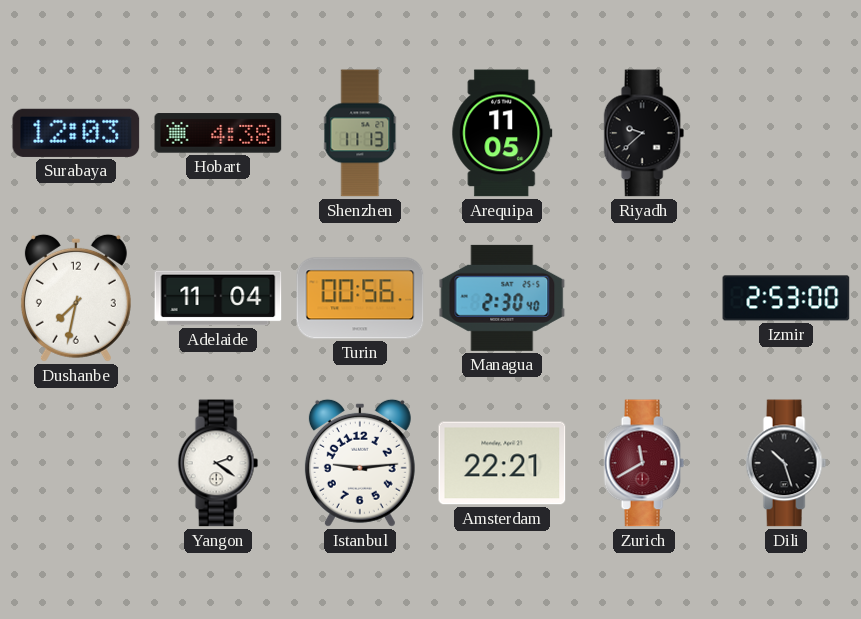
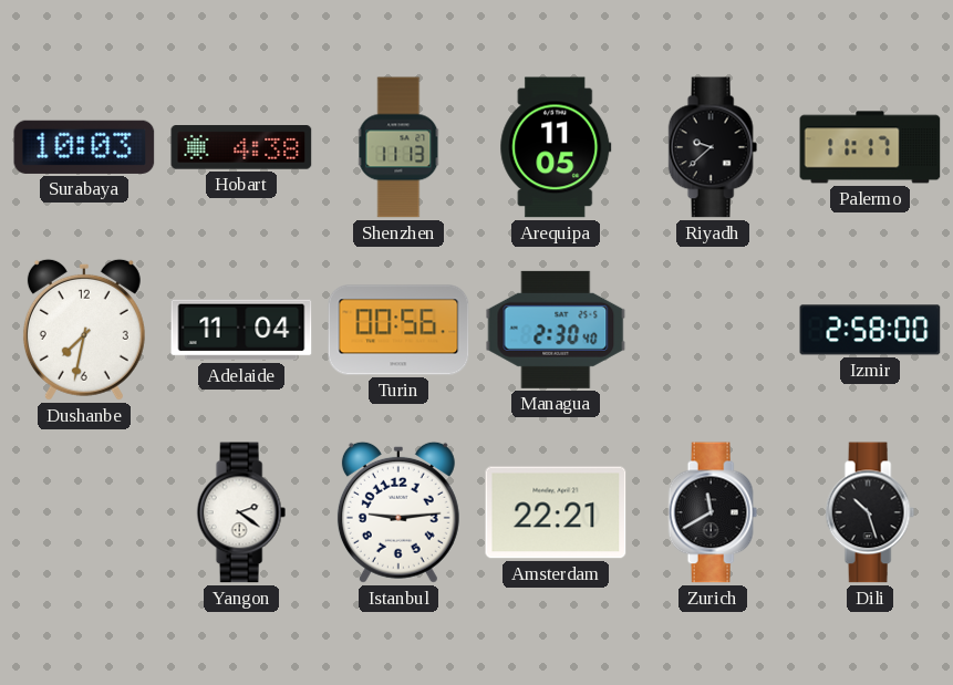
Surabaya: 12:03 -> 10:03
Palermo: none -> 11:17
Izmir: 2:53 -> 2:58
Zurich dial: burgundy -> black
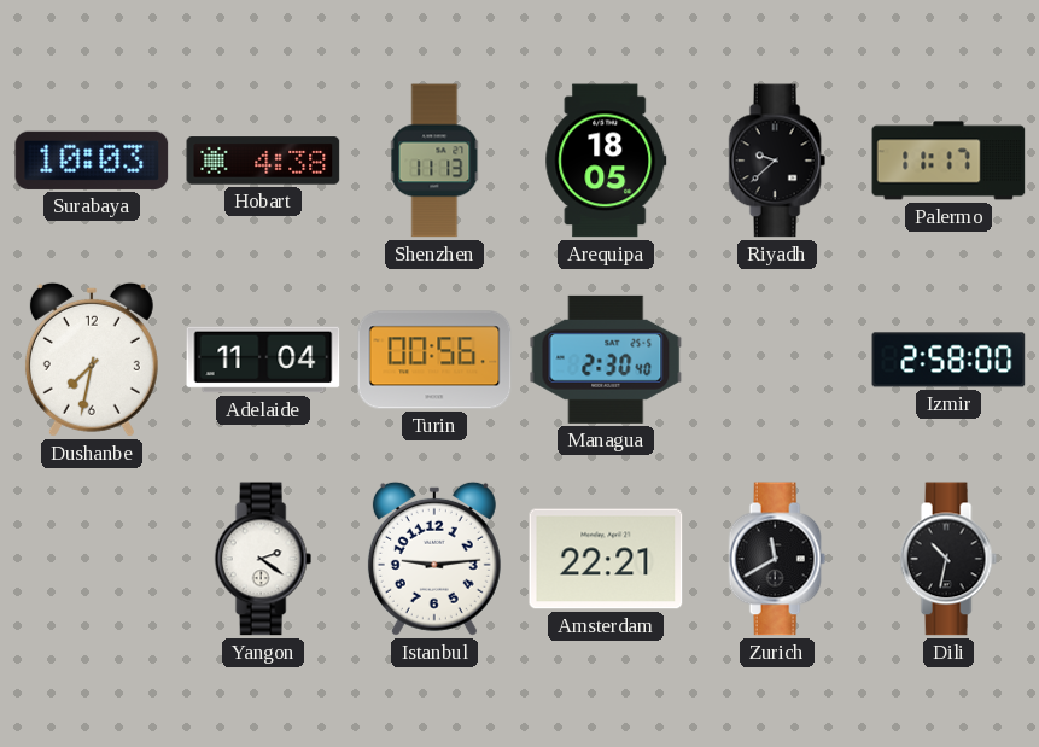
Arequipa: 11:05 -> 18:05
Dili: 10:27 -> 10:32
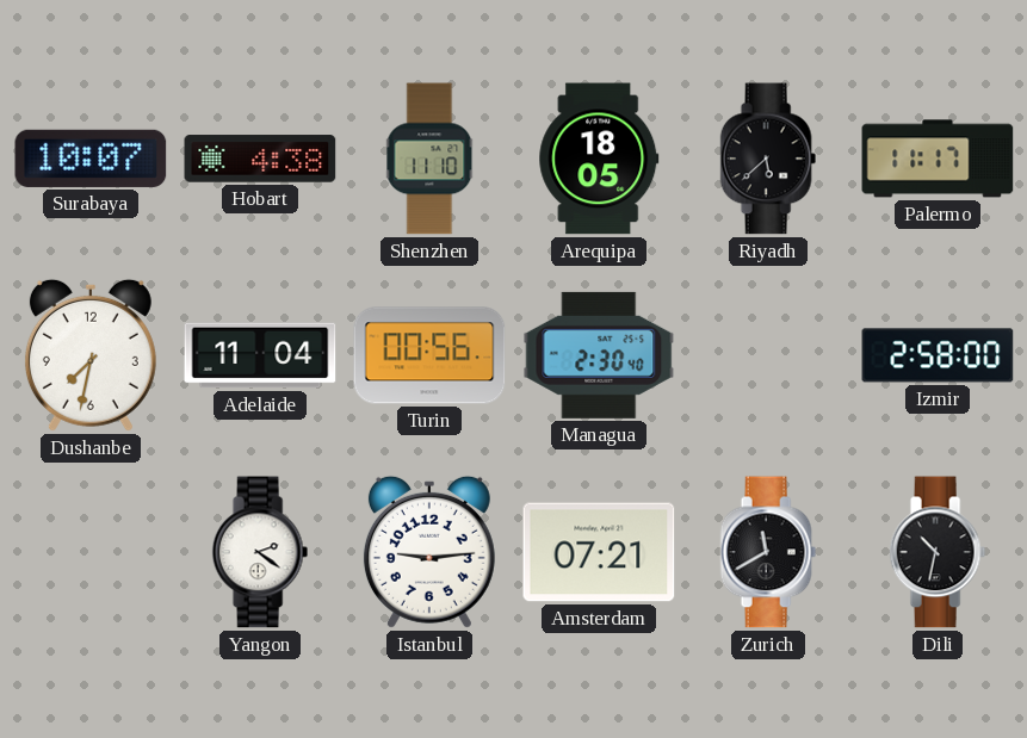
Surabaya: 10:03 -> 10:07
Shenzhen: 11:13 -> 11:10
Riyadh: 9:38 -> 5:38
Amsterdam: 22:21 -> 07:21
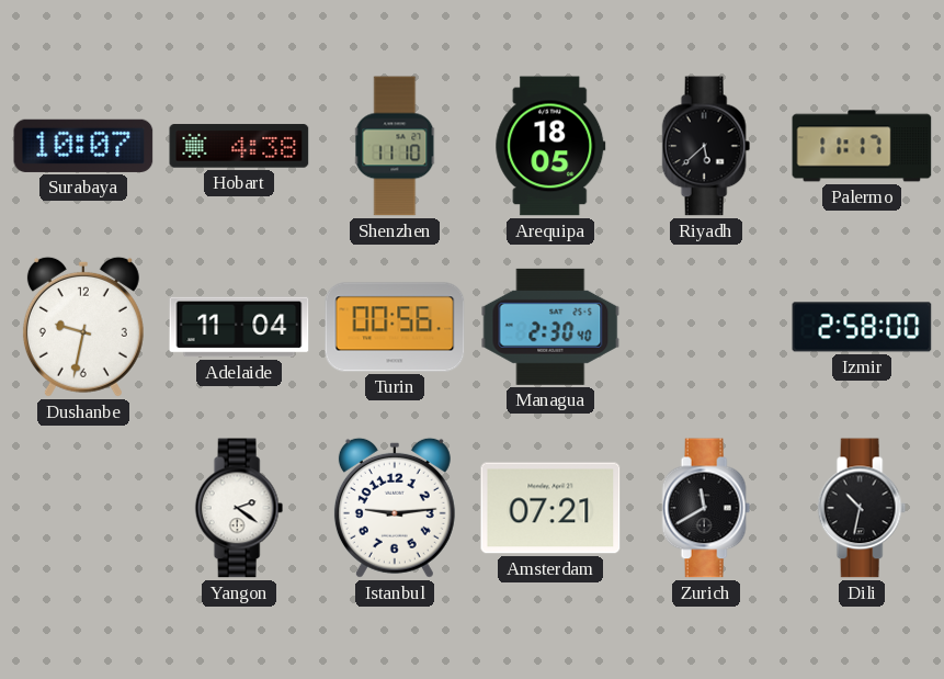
Dushanbe: 7:32 -> 9:32
